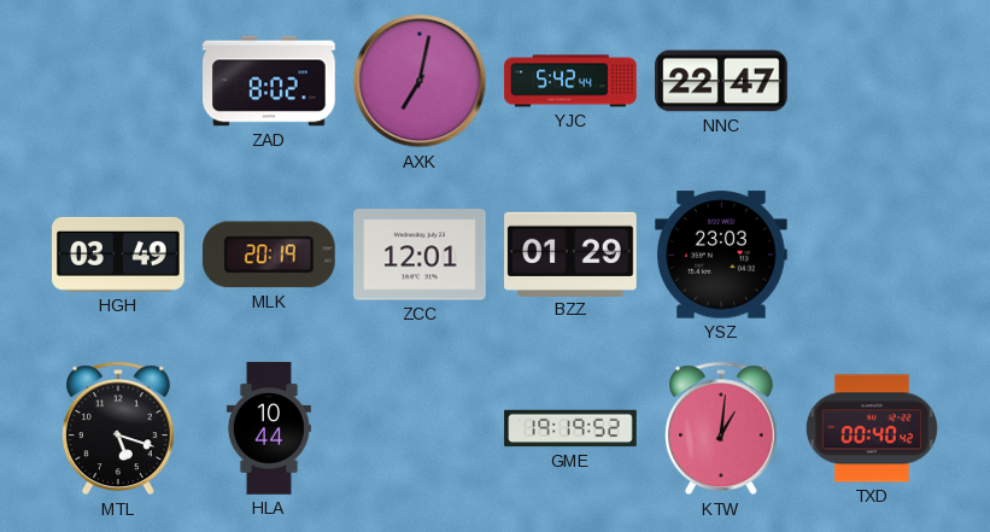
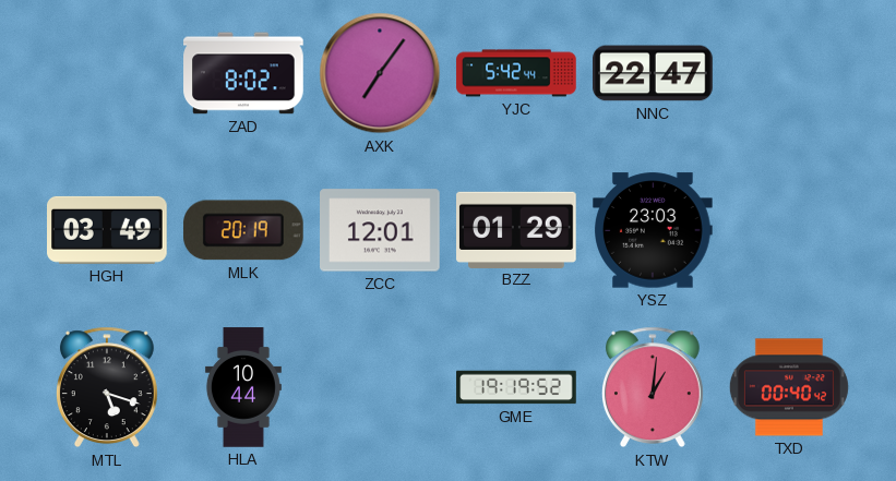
AXK: 7:02 -> 7:06
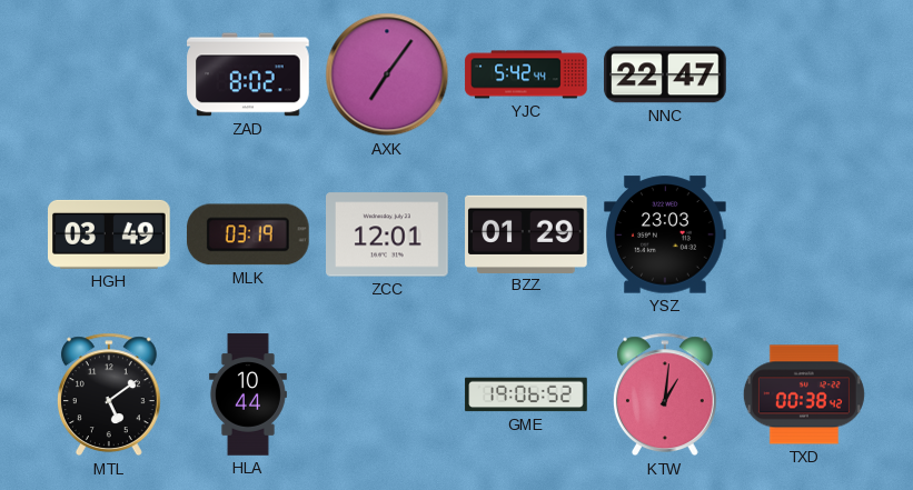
MLK: 20:19 -> 03:19
MTL: 5:18 -> 5:09
GME: 19:19 -> 19:06
TXD: 00:40 -> 00:38
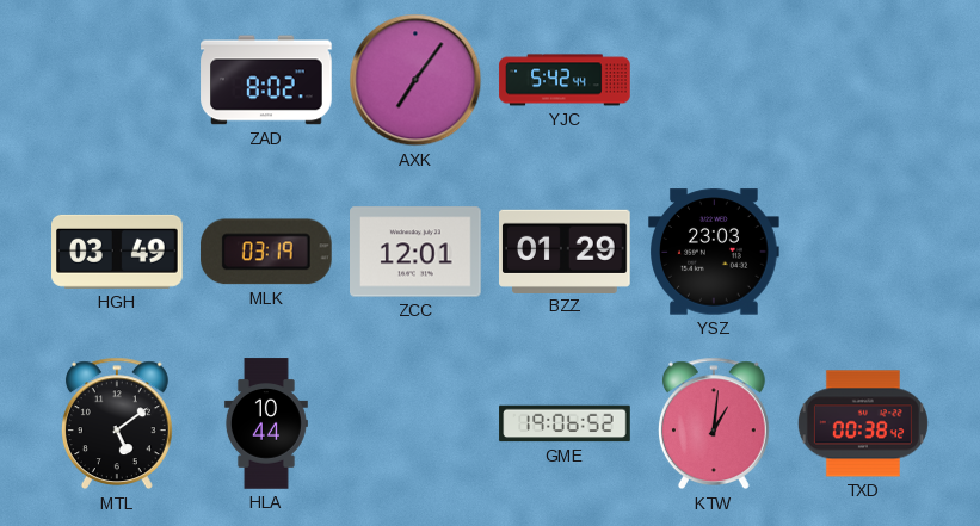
NNC: 22:47 -> none
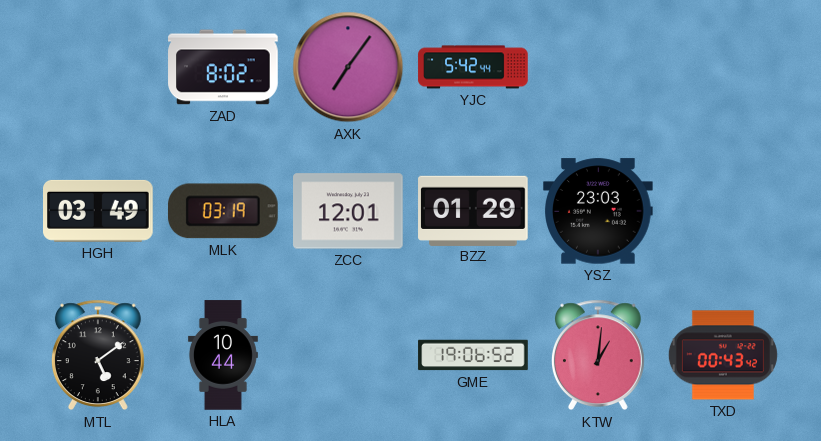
TXD: 00:38 -> 00:43
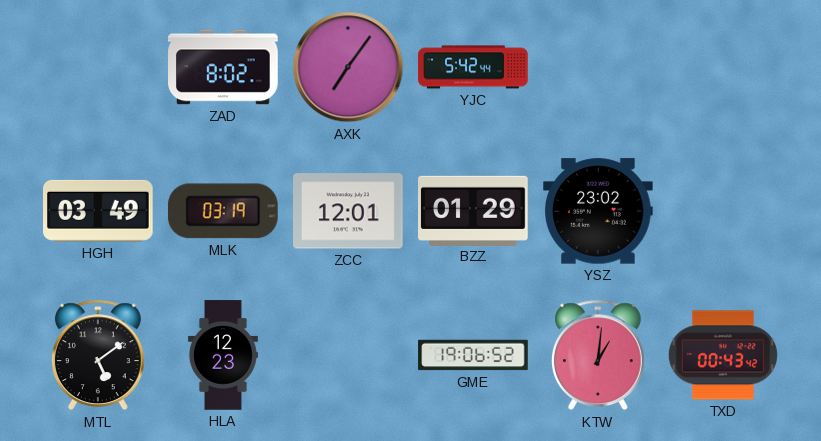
YSZ: 23:03 -> 23:02
HLA: 10:44 -> 12:23
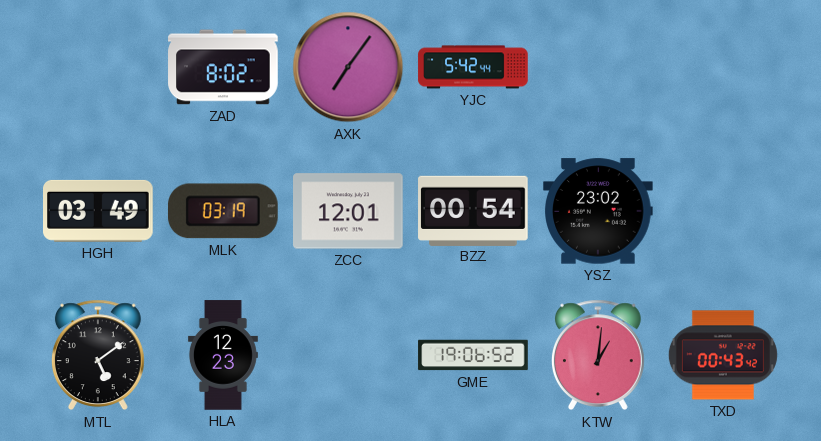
BZZ: 01:29 -> 00:54
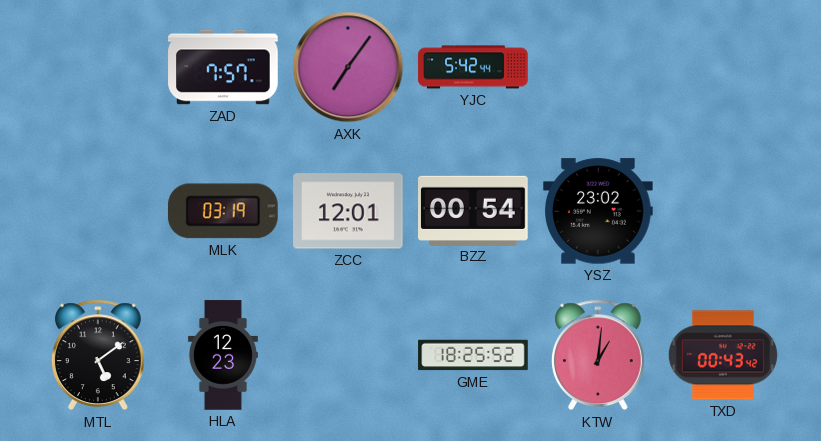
ZAD: 8:02 -> 7:57
HGH: 03:49 -> none
GME: 19:06 -> 18:25
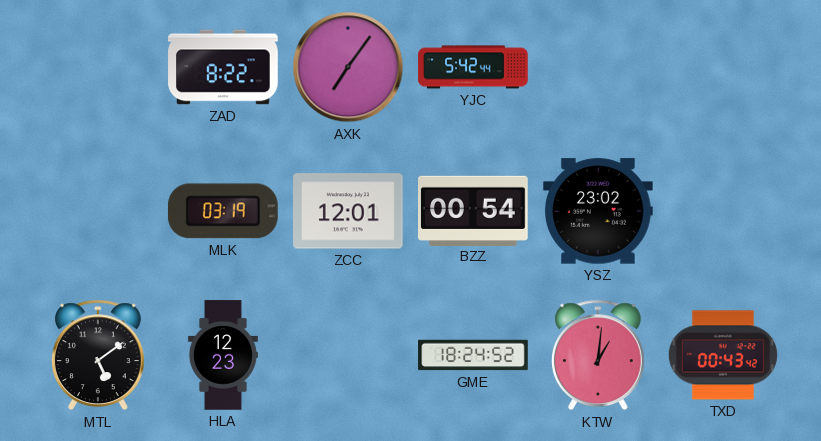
ZAD: 7:57 -> 8:22
GME: 18:25 -> 18:24
